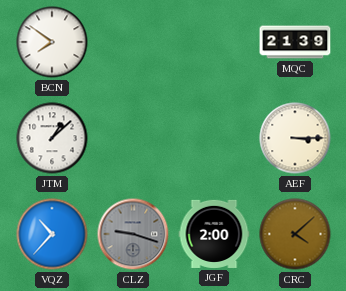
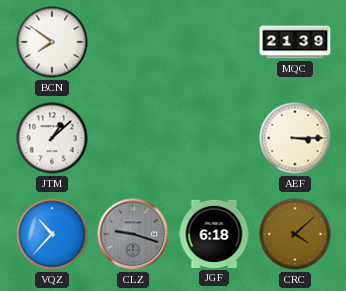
JGF: 2:00 -> 6:18
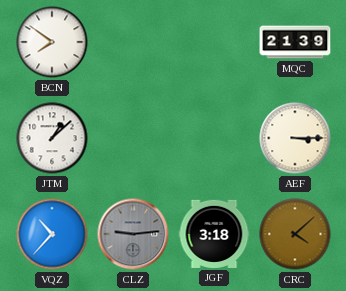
CLZ: 9:18 -> 9:14
JGF: 6:18 -> 3:18
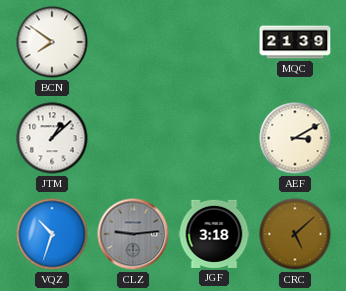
AEF: 3:15 -> 3:10
VQZ: 10:37 -> 10:33
CRC: 4:08 -> 5:08
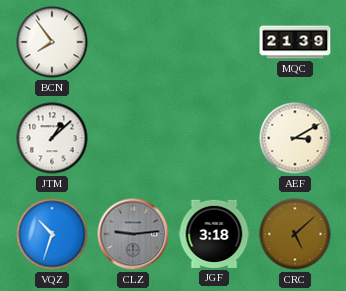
BCN: 7:51 -> 7:54
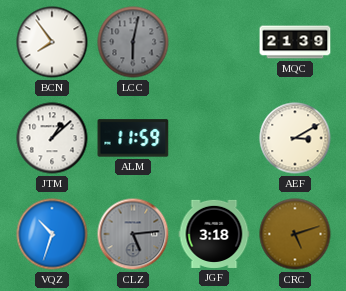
LCC: none -> 6:02
ALM: none -> 11:59
CLZ: 9:14 -> 5:14
CRC: 5:08 -> 5:12
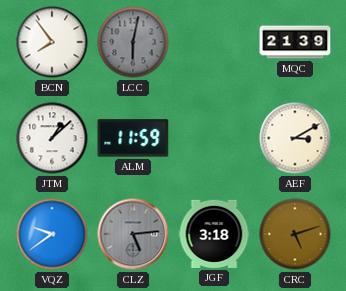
VQZ: 10:33 -> 9:39
